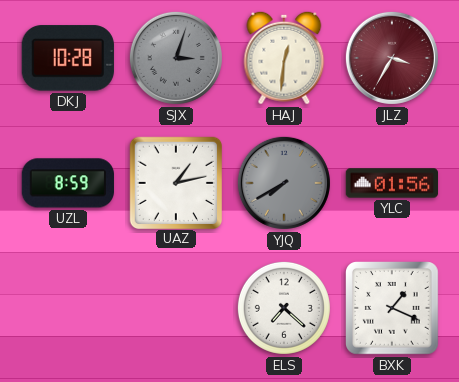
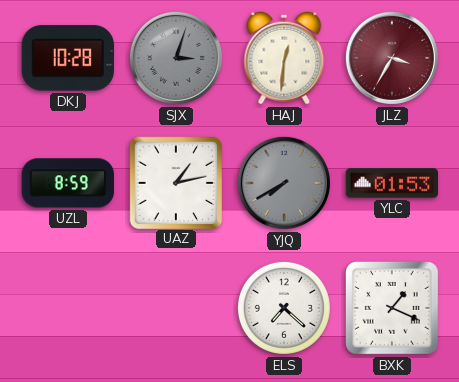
YLC: 01:56 -> 01:53
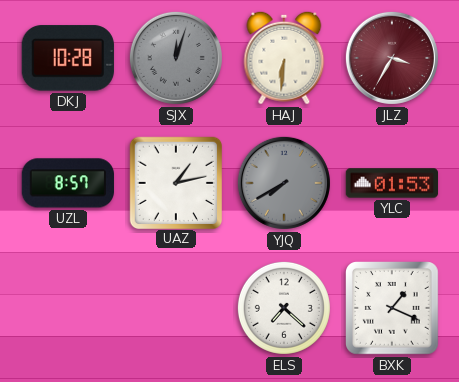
SJX: 3:03 -> 12:03
HAJ: 12:31 -> 6:31
UZL: 8:59 -> 8:57
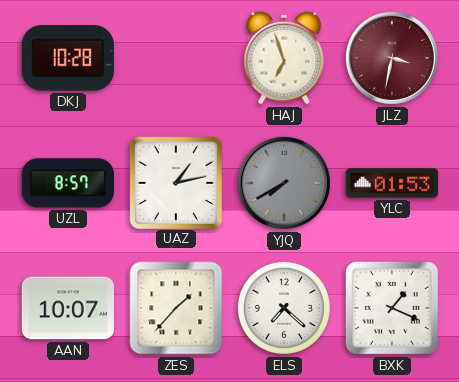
SJX: 12:03 -> none
HAJ: 6:31 -> 6:57
JLZ: 3:35 -> 3:32
AAN: none -> 10:07
ZES: none -> 1:37
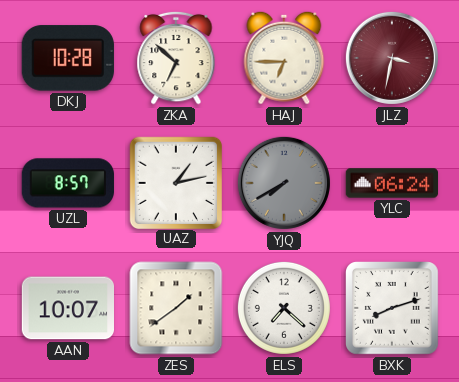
ZKA: none -> 6:52
HAJ: 6:57 -> 6:45
YLC: 01:53 -> 06:24
ZES: 1:37 -> 1:39
BXK: 1:19 -> 8:12
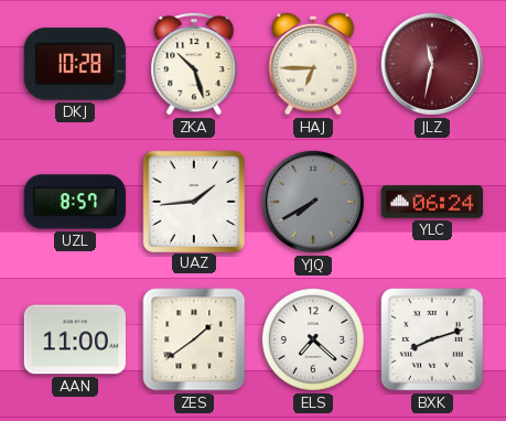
ZKA: 6:52 -> 10:27
JLZ: 3:32 -> 11:32
UAZ: 1:13 -> 1:44
AAN: 10:07 -> 11:00
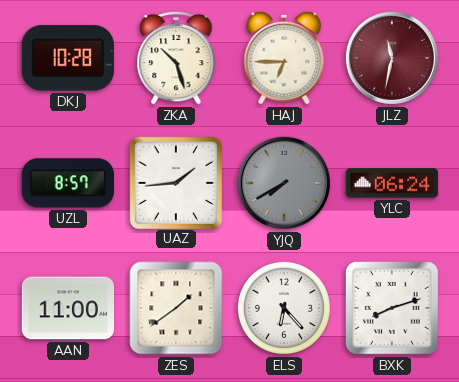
ELS: 7:22 -> 6:23
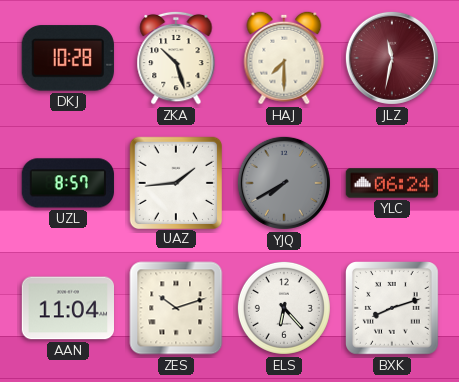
HAJ: 6:45 -> 7:30
AAN: 11:00 -> 11:04
ZES: 1:39 -> 10:12
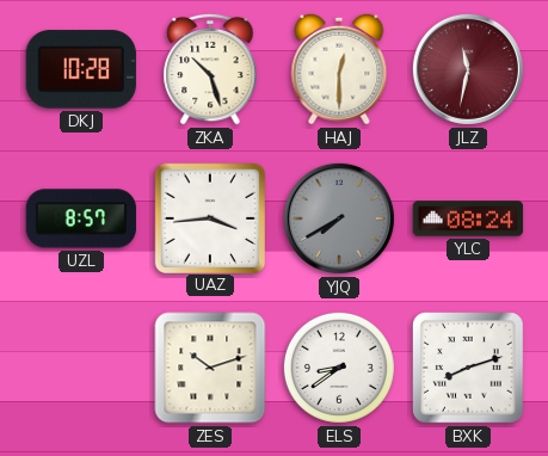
HAJ: 7:30 -> 12:30
UAZ: 1:44 -> 3:44
YLC: 06:24 -> 08:24
AAN: 11:04 -> none
ELS: 6:23 -> 8:39
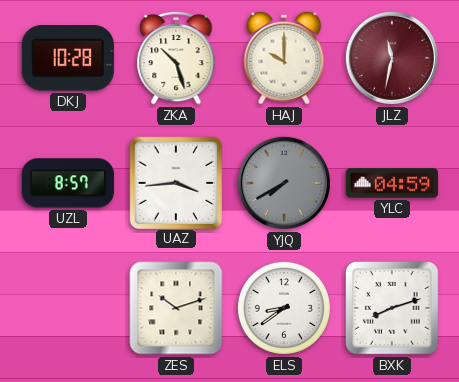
HAJ: 12:30 -> 10:00
YLC: 08:24 -> 04:59
